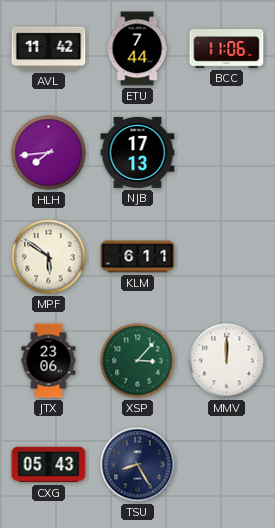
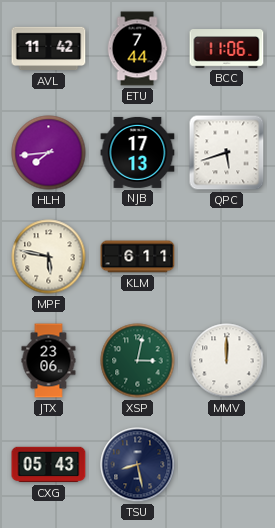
QPC: none -> 5:42
MPF: 5:51 -> 5:47
XSP: 3:07 -> 3:02
TSU: 8:25 -> 8:28
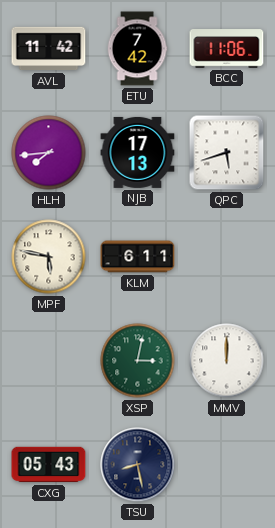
ETU: 7:44 -> 7:42
JTX: 23:06 -> none
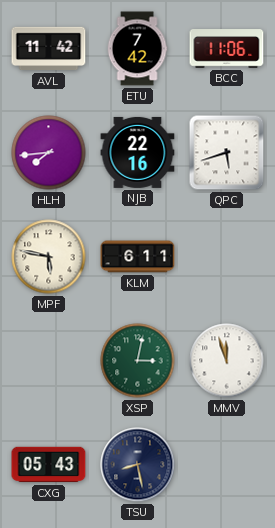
NJB: 17:13 -> 22:16
MMV: 12:00 -> 11:57
